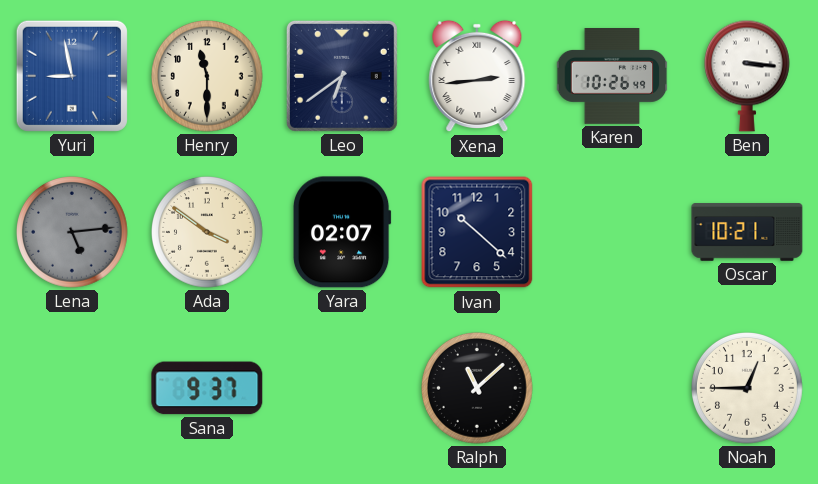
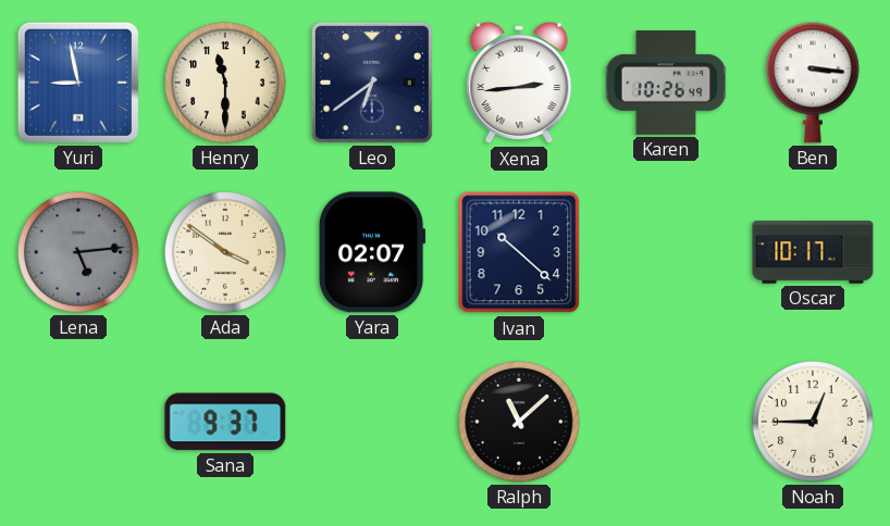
Oscar: 10:21 -> 10:17
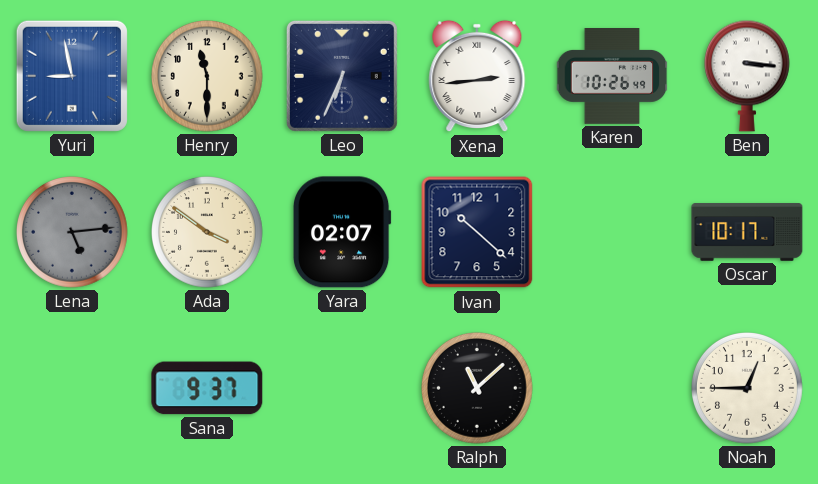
Leo: 6:39 -> 6:34
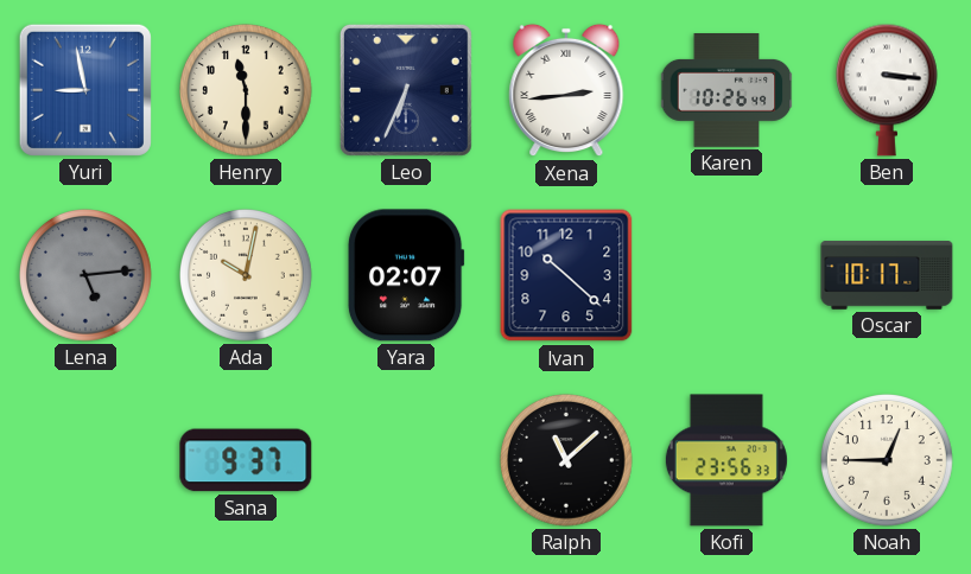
Ada: 3:51 -> 10:02
Kofi: none -> 23:56
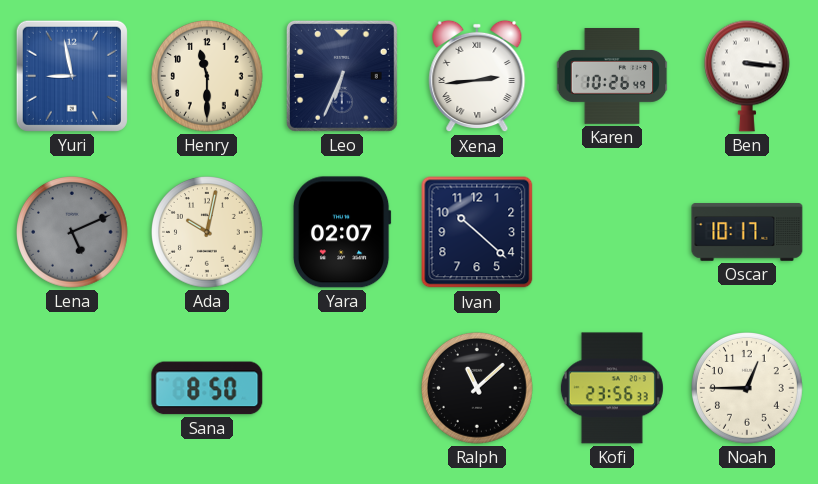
Lena: 5:14 -> 5:11
Sana: 9:37 -> 8:50
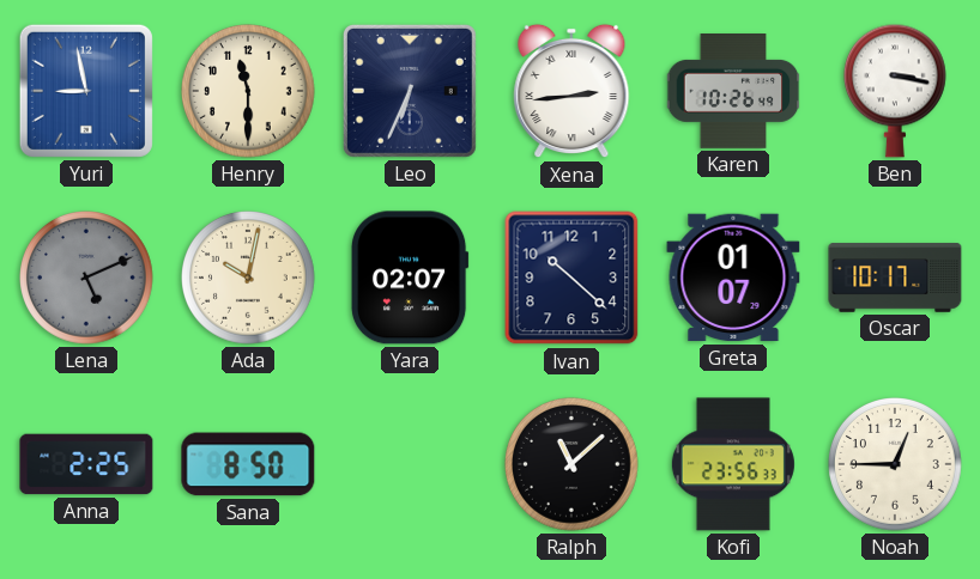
Ben: 3:16 -> 3:17
Greta: none -> 01:07
Anna: none -> 2:25
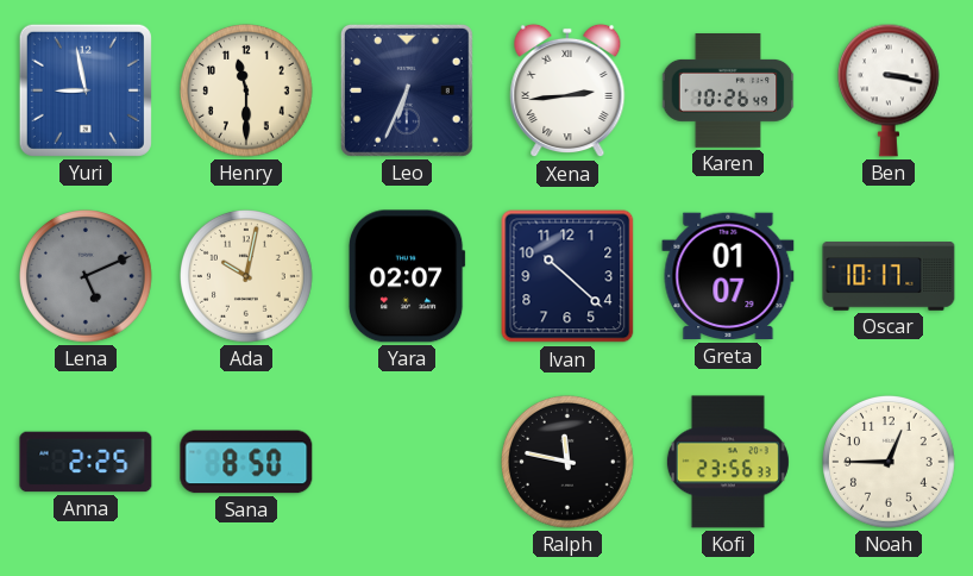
Ralph: 11:08 -> 11:47
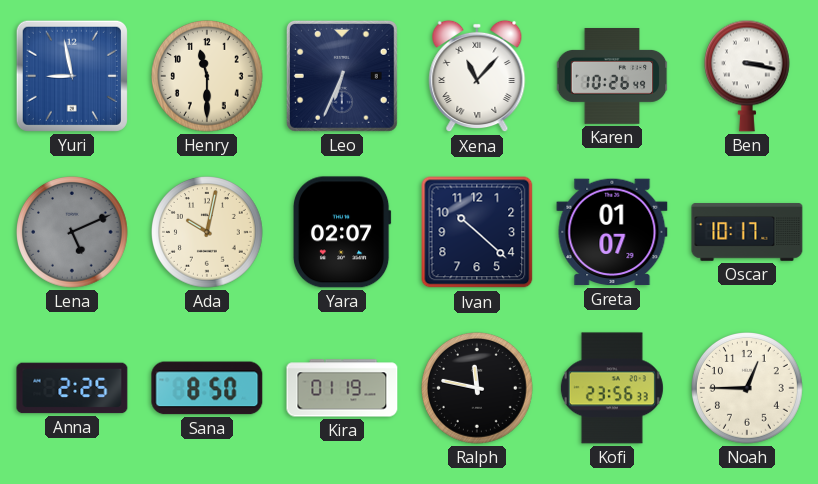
Xena: 2:44 -> 11:07
Kira: none -> 01:19
